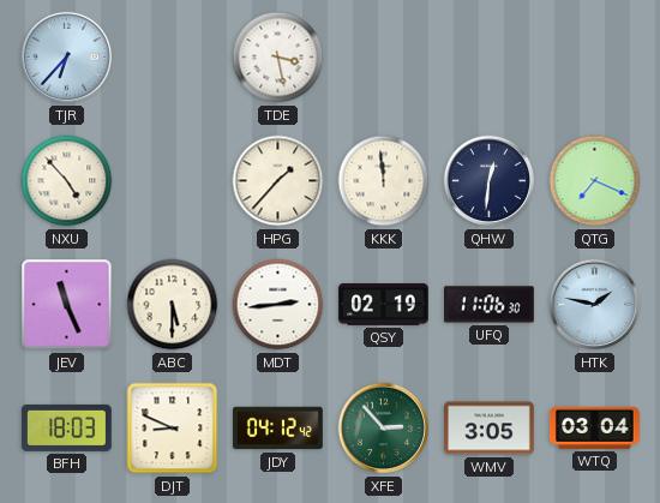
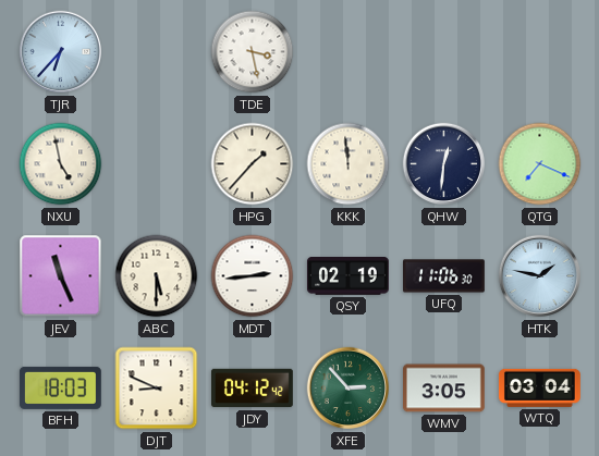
NXU: 4:53 -> 4:58
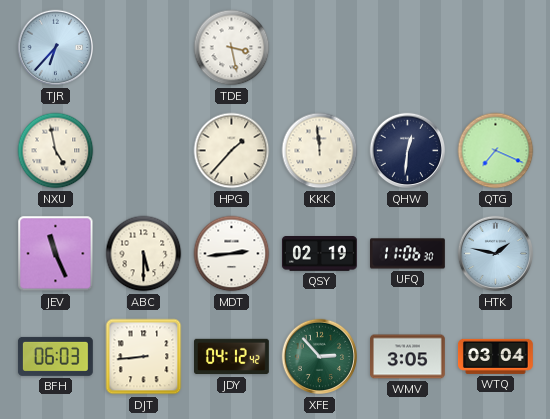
BFH: 18:03 -> 06:03
DJT: 8:49 -> 8:44
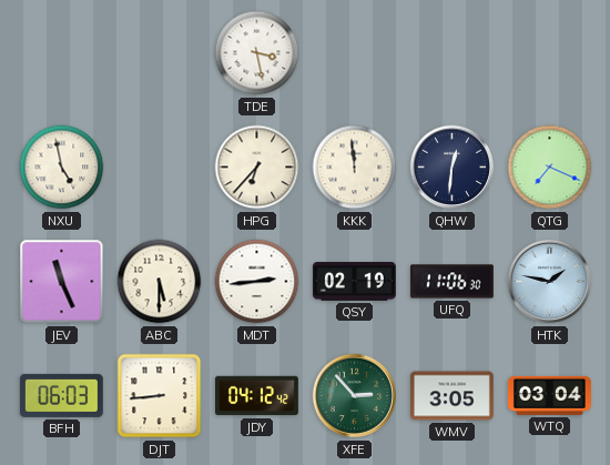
TJR: 6:37 -> none
HPG: 1:37 -> 6:37
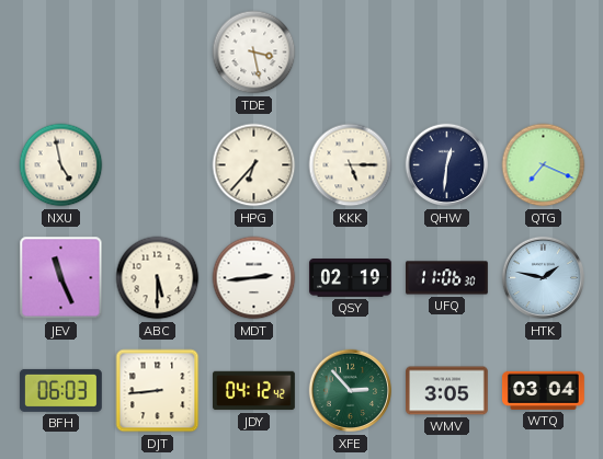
KKK: 11:59 -> 5:15
